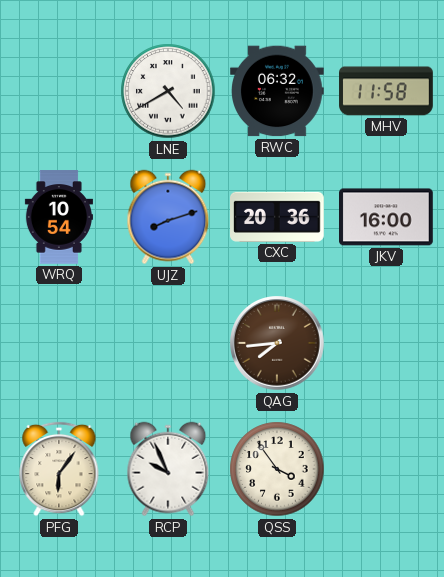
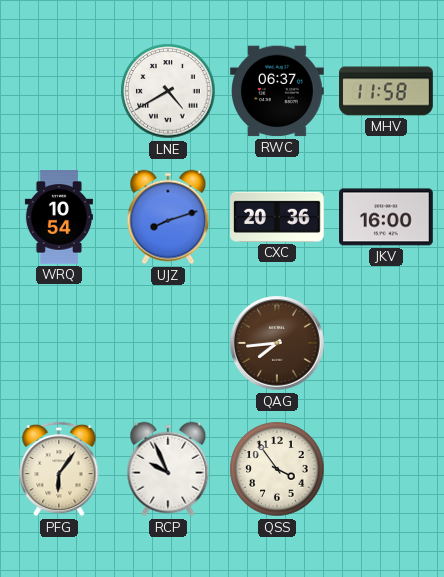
RWC: 06:32 -> 06:37
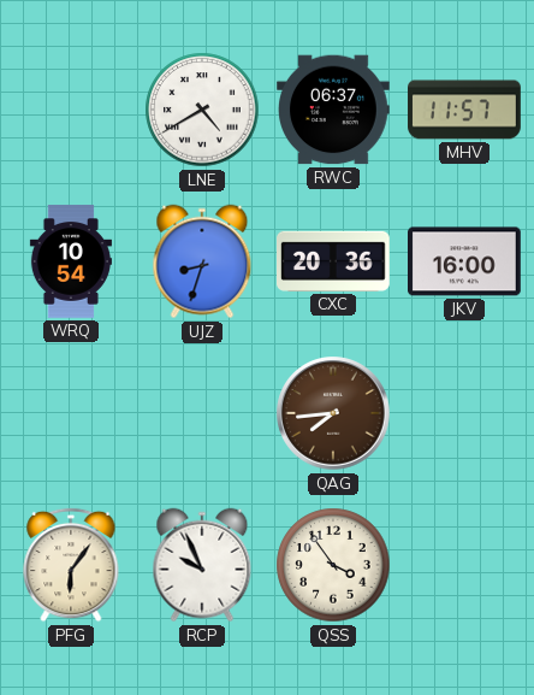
MHV: 11:58 -> 11:57
UJZ: 8:12 -> 8:33
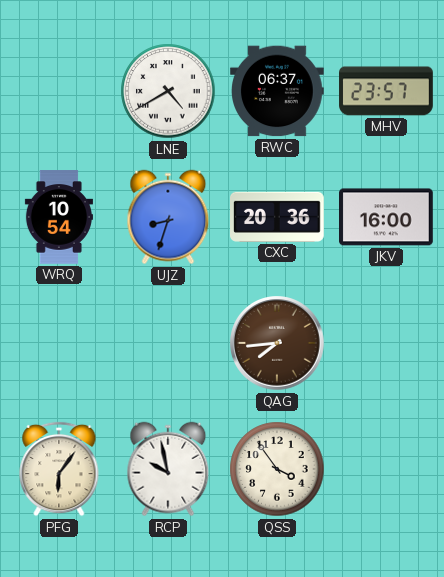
MHV: 11:57 -> 23:57
RCP: 9:56 -> 9:58
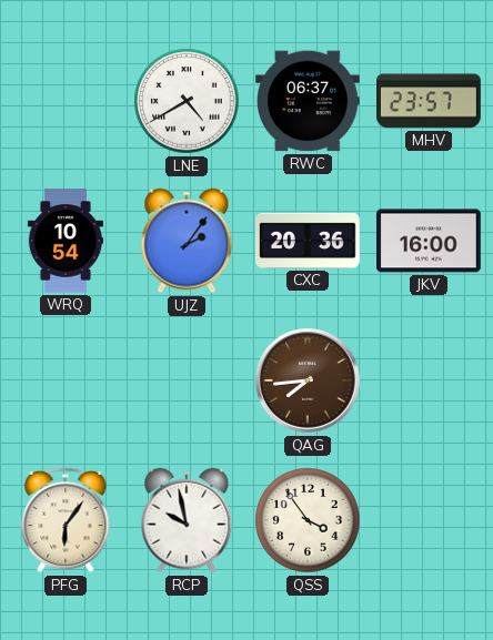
UJZ: 8:33 -> 2:06
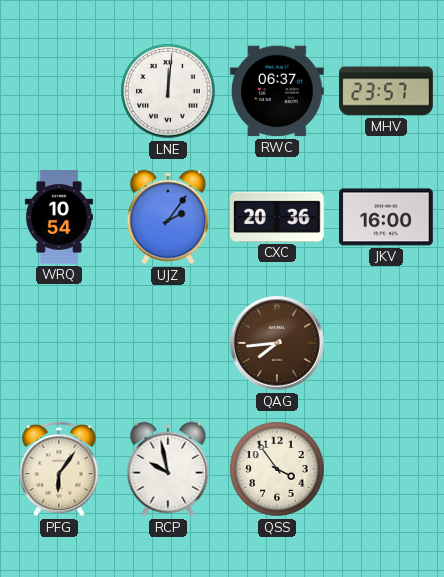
LNE: 4:40 -> 12:01
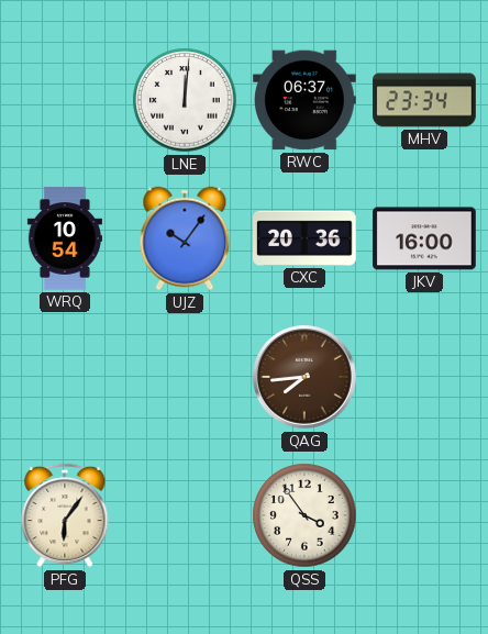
MHV: 23:57 -> 23:34
UJZ: 2:06 -> 10:06
RCP: 9:58 -> none
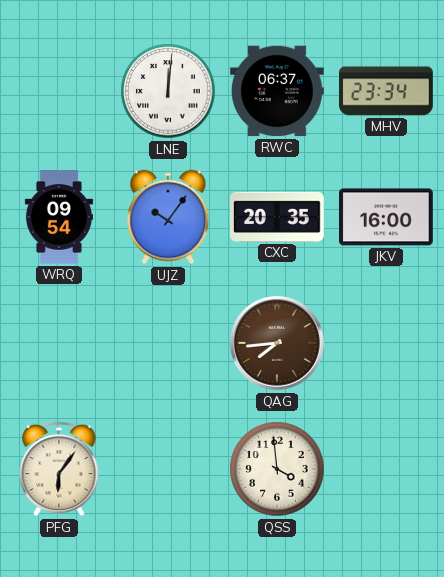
WRQ: 10:54 -> 09:54
CXC: 20:36 -> 20:35
QSS: 3:54 -> 3:59
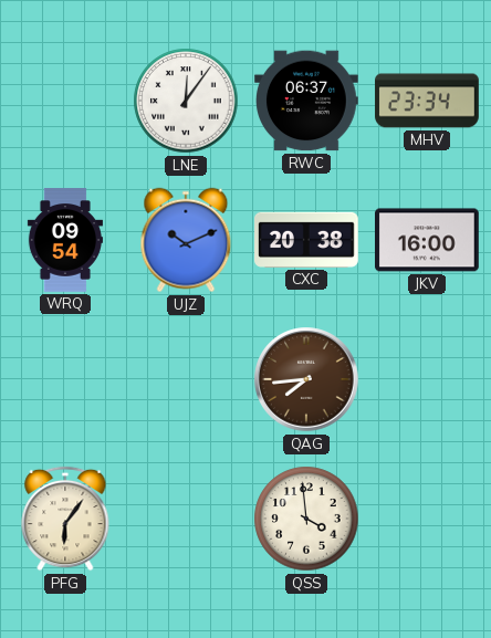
LNE: 12:01 -> 12:06
UJZ: 10:06 -> 10:11
CXC: 20:35 -> 20:38
